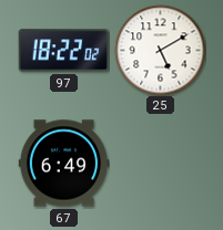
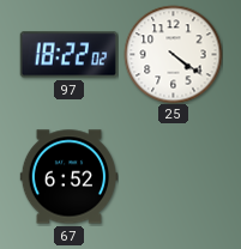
25: 5:10 -> 4:21
67: 6:49 -> 6:52
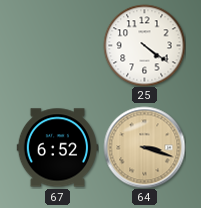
97: 18:22 -> none
64: none -> 3:18
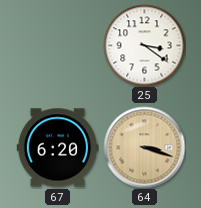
25: 4:21 -> 3:21
67: 6:52 -> 6:20
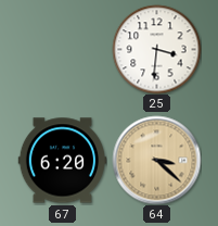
25: 3:21 -> 3:31
64: 3:18 -> 3:22
